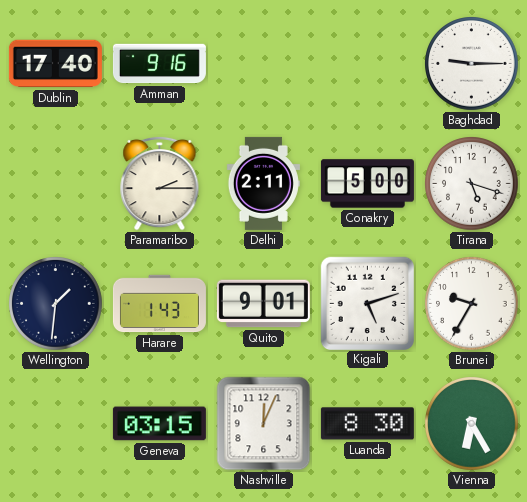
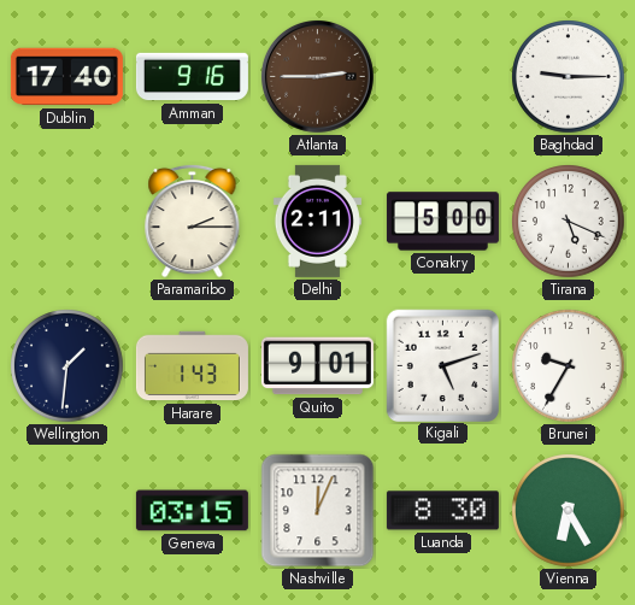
Atlanta: none -> 2:45
Tirana: 5:18 -> 5:19
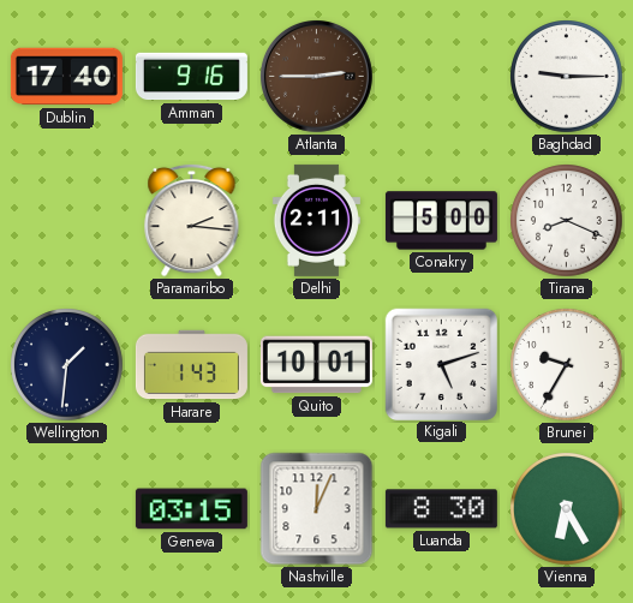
Paramaribo: 2:15 -> 2:16
Tirana: 5:19 -> 8:19
Quito: 9:01 -> 10:01
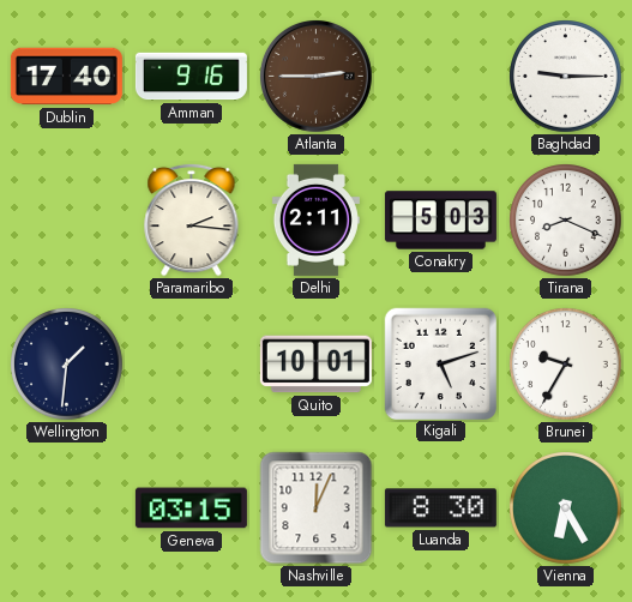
Conakry: 5:00 -> 5:03
Harare: 1:43 -> none
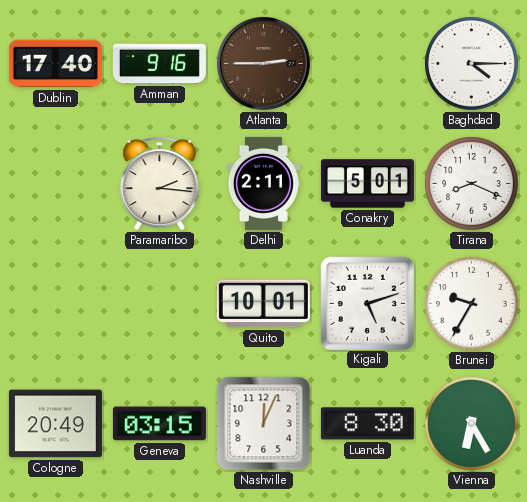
Baghdad: 9:15 -> 4:15
Conakry: 5:03 -> 5:01
Wellington: 1:31 -> none
Cologne: none -> 20:49
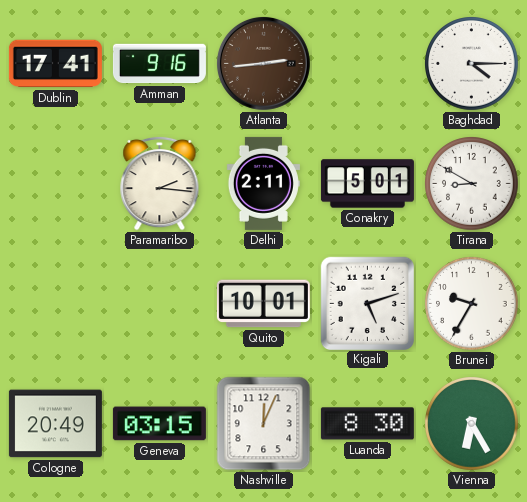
Dublin: 17:40 -> 17:41
Atlanta: 2:45 -> 2:44
Tirana: 8:19 -> 8:50
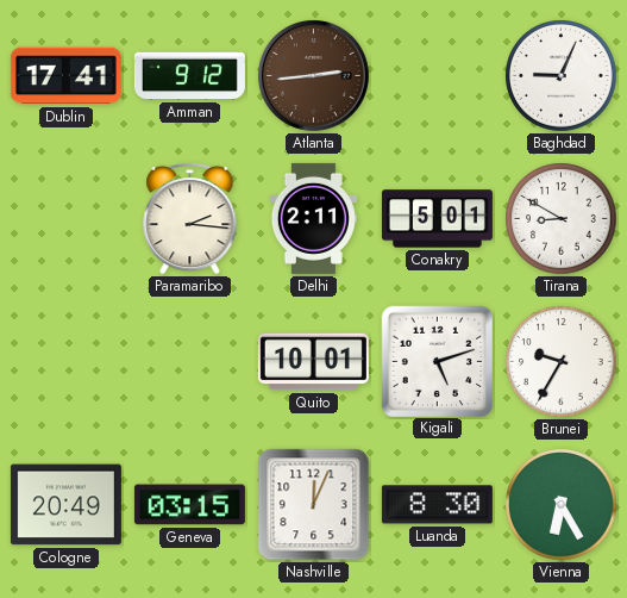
Amman: 9:16 -> 9:12
Baghdad: 4:15 -> 9:04
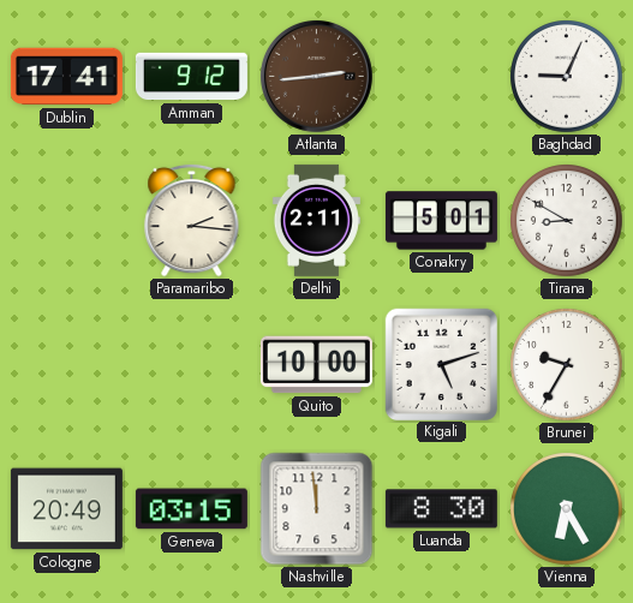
Quito: 10:01 -> 10:00
Nashville: 12:04 -> 11:59
